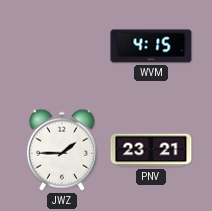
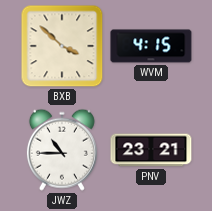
BXB: none -> 3:52
JWZ: 1:45 -> 10:45
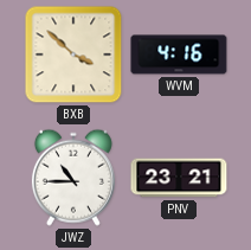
WVM: 4:15 -> 4:16
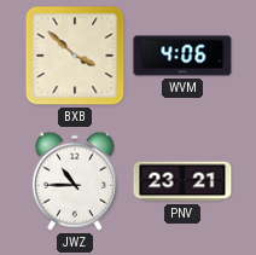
WVM: 4:16 -> 4:06
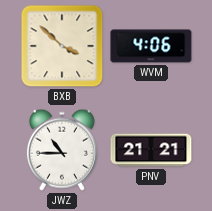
PNV: 23:21 -> 21:21
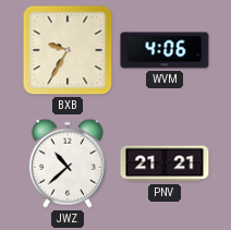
BXB: 3:52 -> 9:35
JWZ: 10:45 -> 10:38
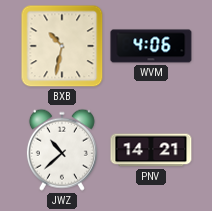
BXB: 9:35 -> 10:32
PNV: 21:21 -> 14:21
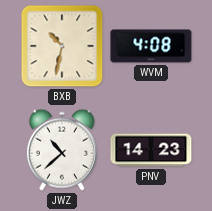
WVM: 4:06 -> 4:08
PNV: 14:21 -> 14:23
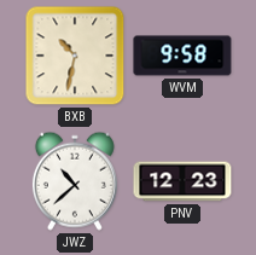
WVM: 4:08 -> 9:58
PNV: 14:23 -> 12:23
